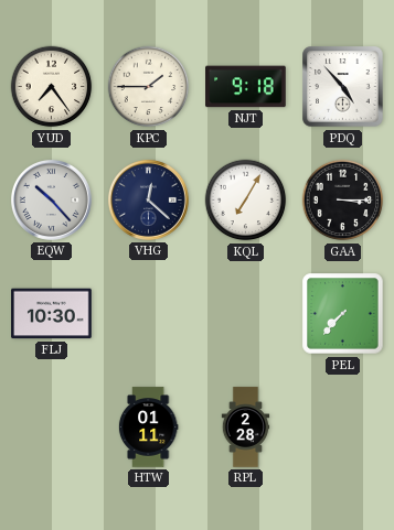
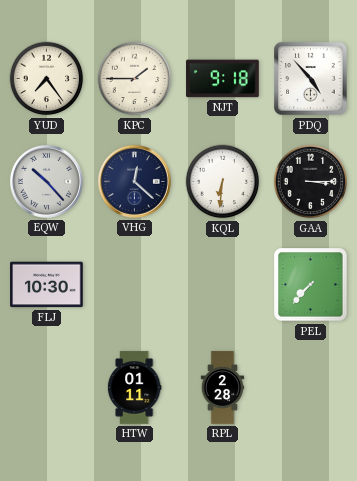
KQL: 7:05 -> 6:31
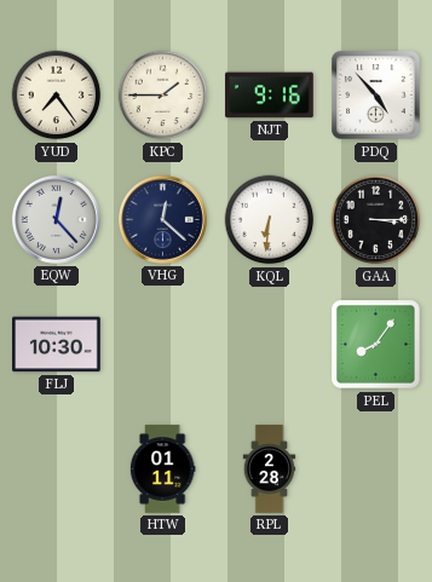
NJT: 9:18 -> 9:16
EQW: 10:23 -> 12:23
PEL: 7:37 -> 8:06
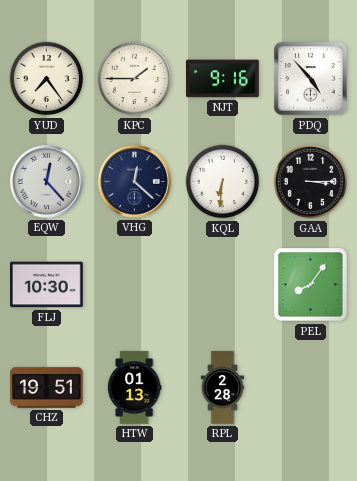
CHZ: none -> 19:51
HTW: 01:11 -> 01:13
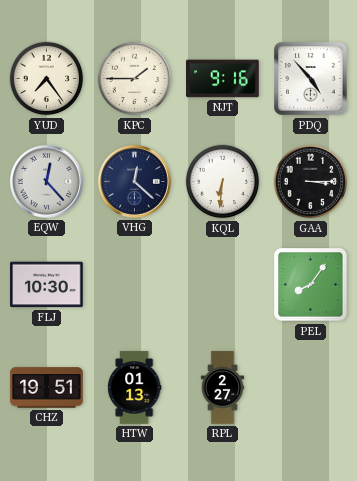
RPL: 2:28 -> 2:27
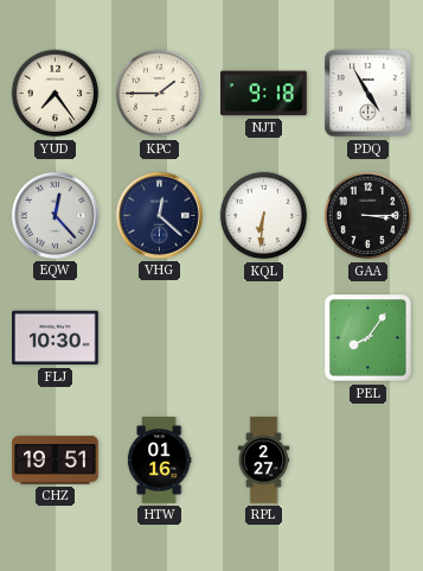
NJT: 9:16 -> 9:18
PDQ: 4:53 -> 4:55
HTW: 01:13 -> 01:16
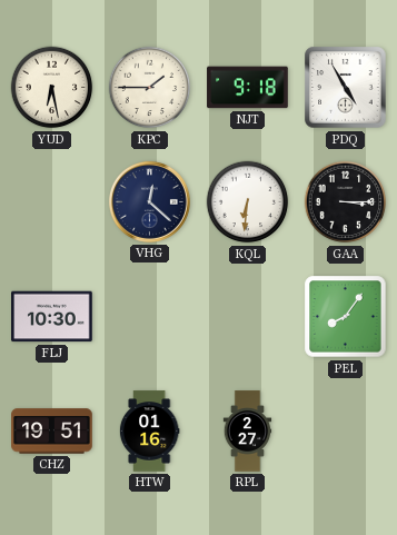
YUD: 7:24 -> 6:28
EQW: 12:23 -> none
